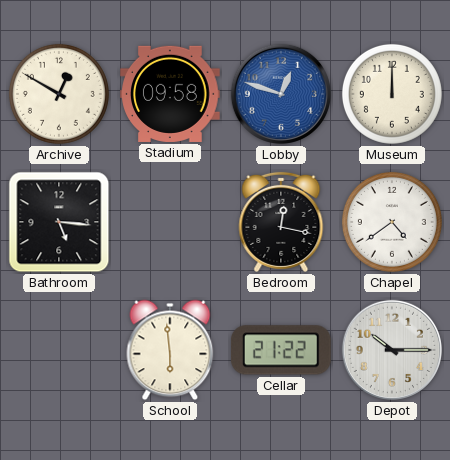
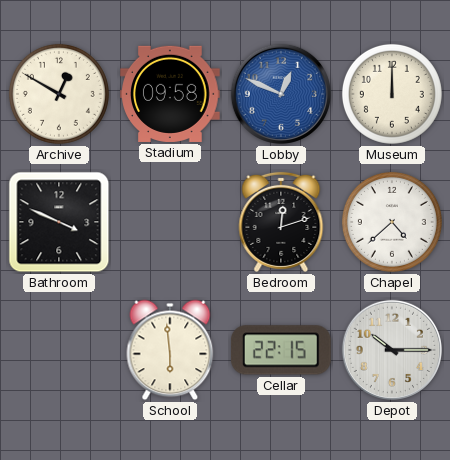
Lobby: 12:48 -> 12:49
Bathroom: 5:16 -> 3:49
Bedroom: 12:17 -> 12:12
Chapel: 4:39 -> 4:38
Cellar: 21:22 -> 22:15
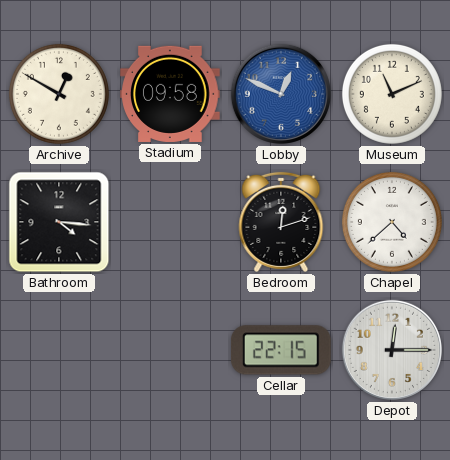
Museum: 12:00 -> 11:11
Bathroom: 3:49 -> 4:16
School: 5:59 -> none
Depot: 10:15 -> 12:15
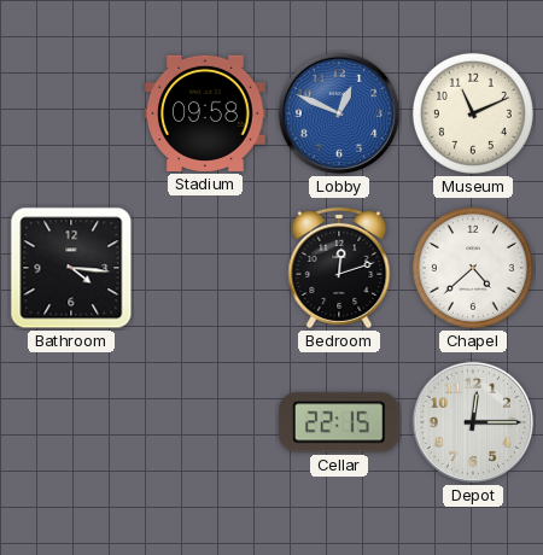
Archive: 12:50 -> none
